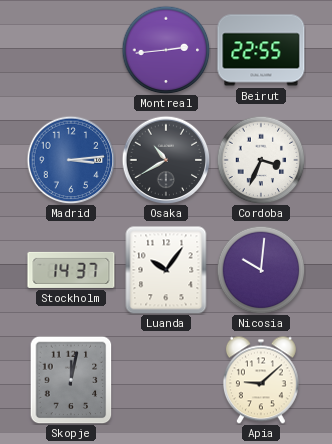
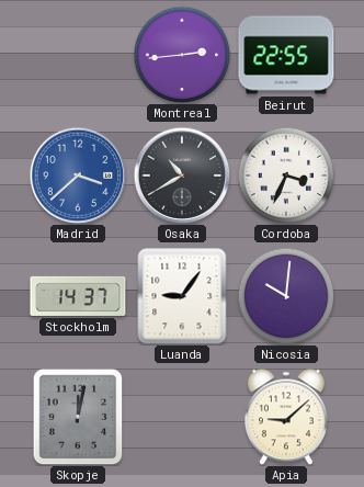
Madrid: 3:14 -> 3:38
Luanda: 10:06 -> 9:06
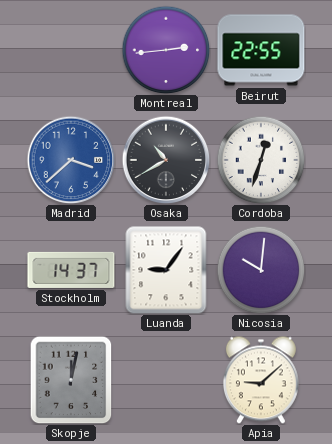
Cordoba: 3:34 -> 12:33
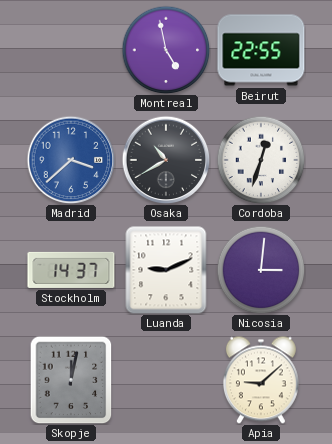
Montreal: 2:44 -> 4:58
Luanda: 9:06 -> 9:11
Nicosia: 10:01 -> 3:01
